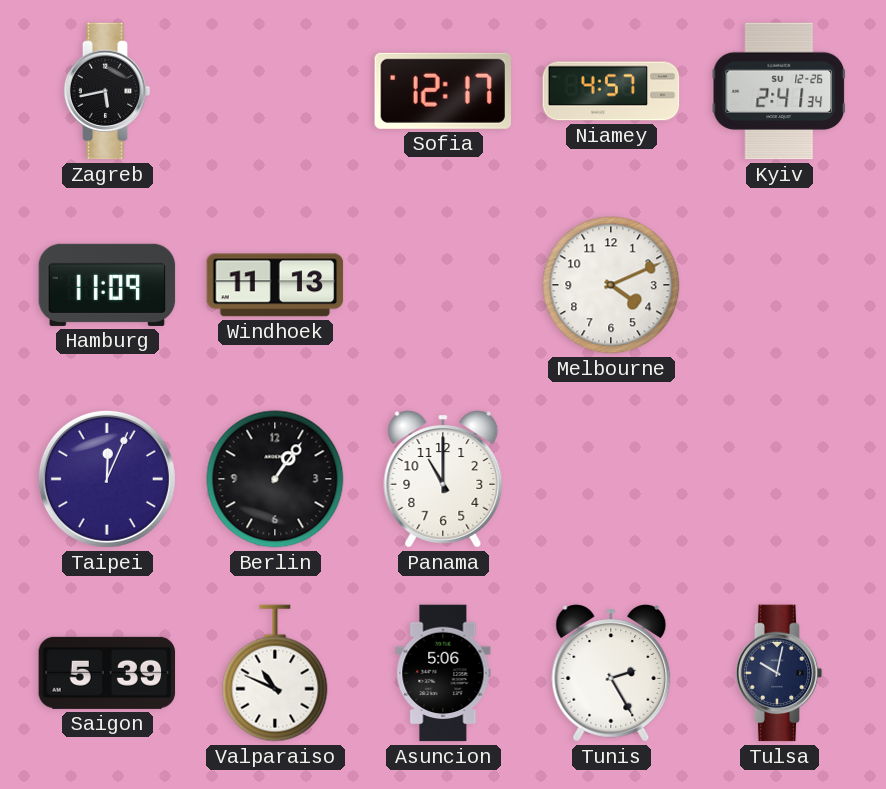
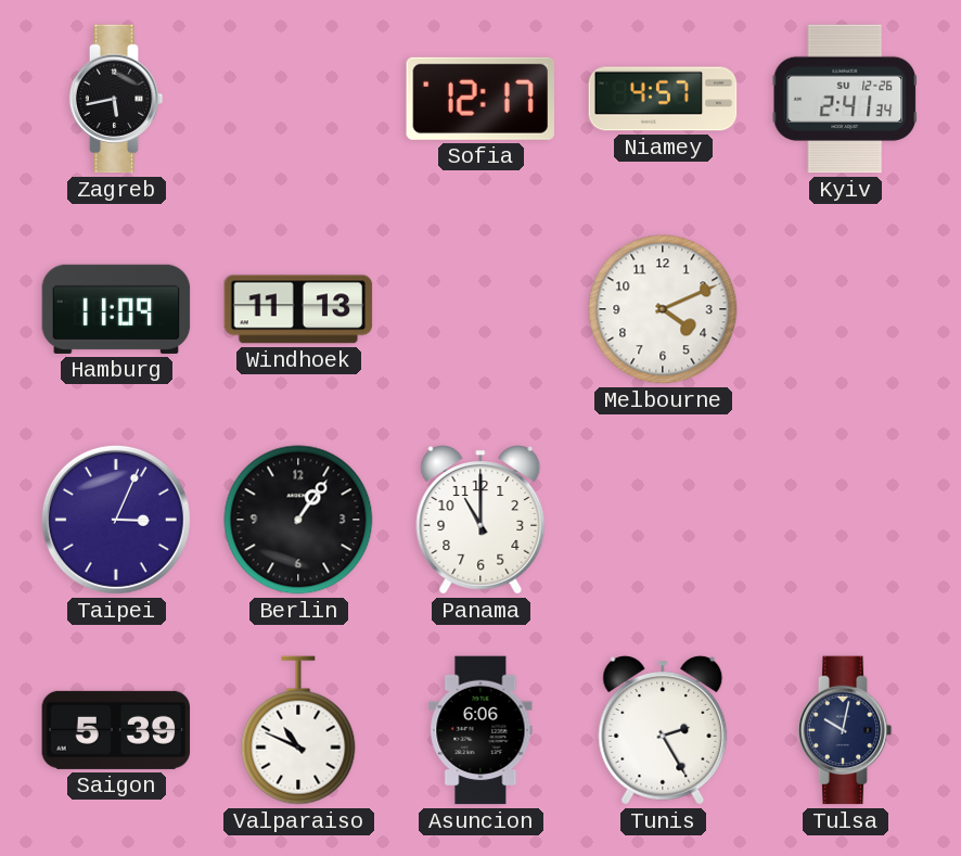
Taipei: 12:04 -> 3:04
Asuncion: 5:06 -> 6:06
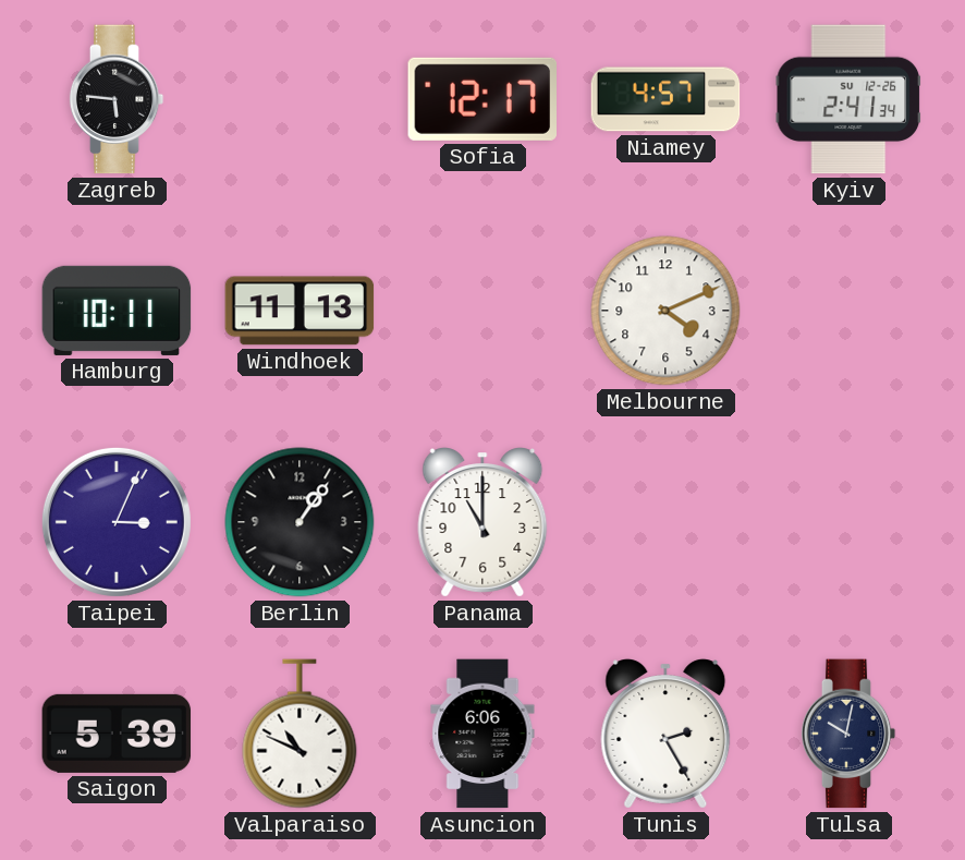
Zagreb: 5:43 -> 5:46
Hamburg: 11:09 -> 10:11
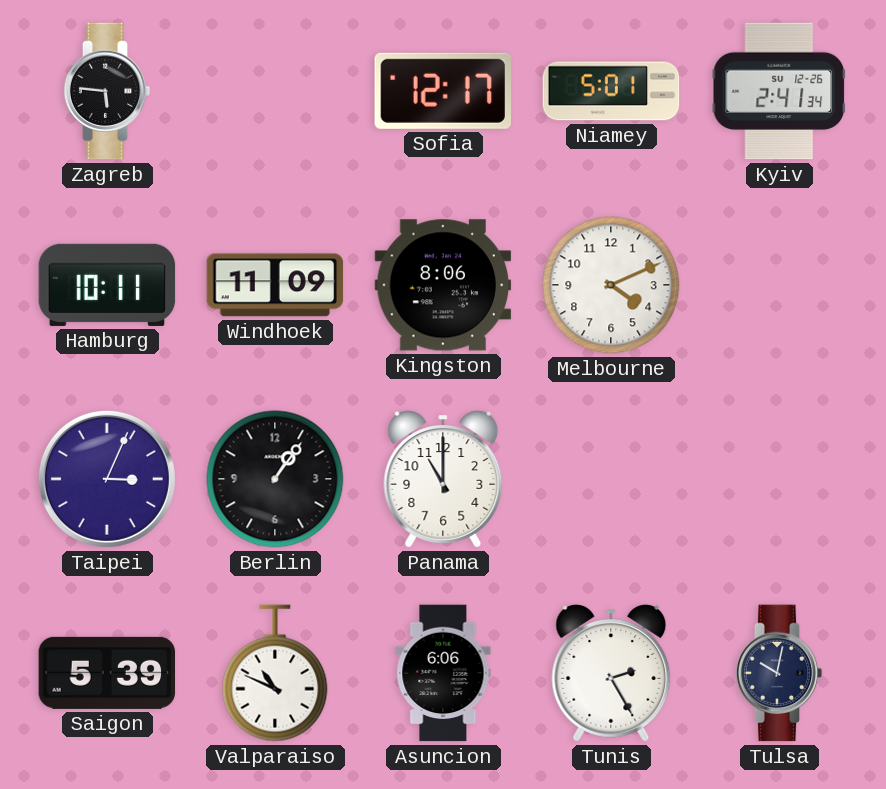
Niamey: 4:57 -> 5:01
Windhoek: 11:13 -> 11:09
Kingston: none -> 8:06
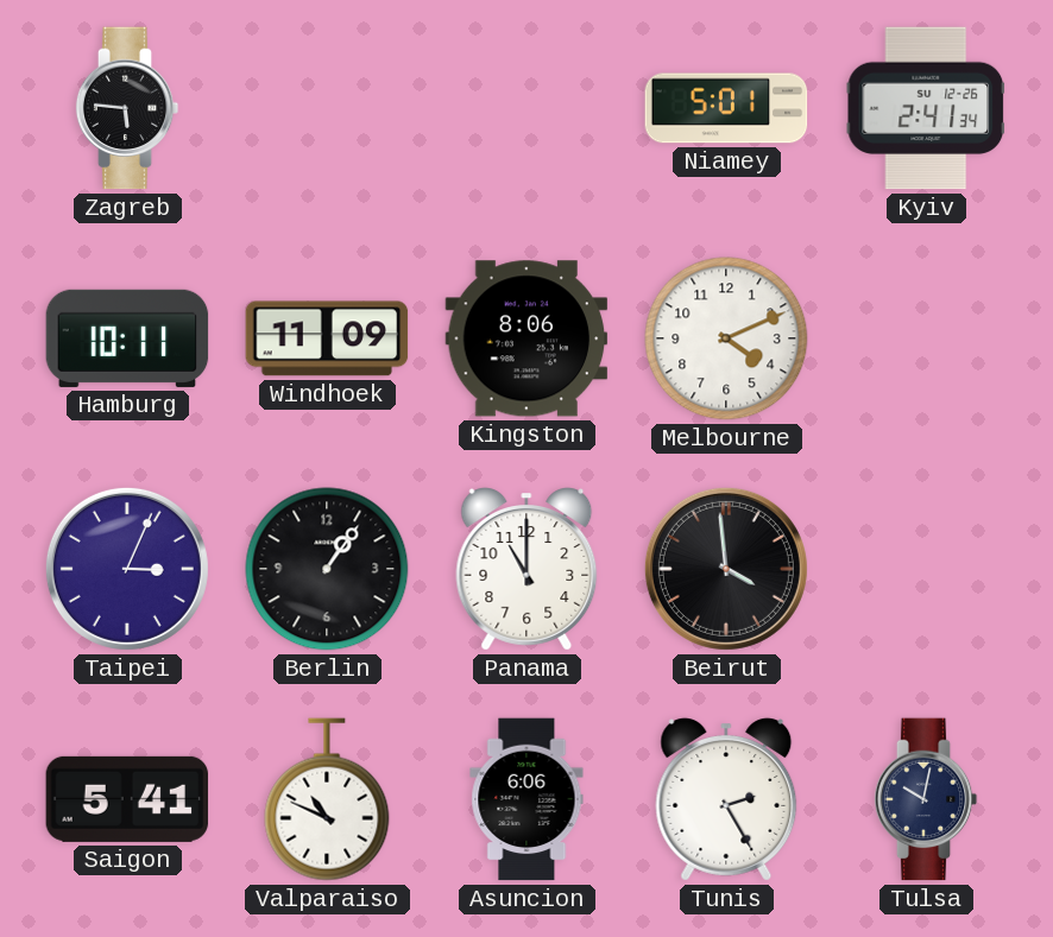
Sofia: 12:17 -> none
Beirut: none -> 3:59
Saigon: 5:39 -> 5:41
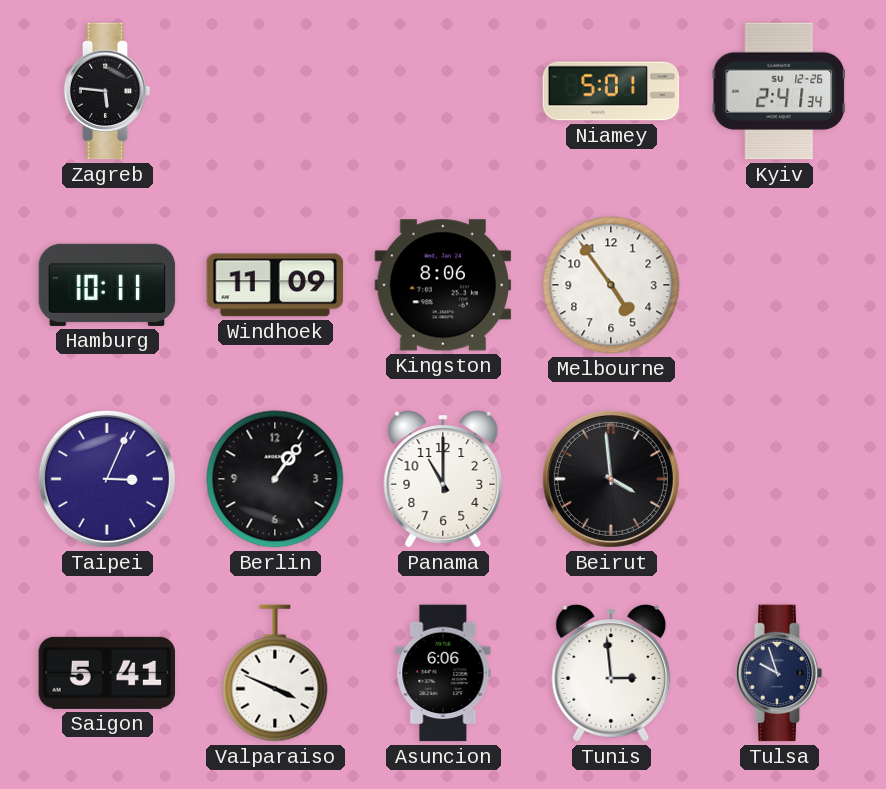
Melbourne: 4:11 -> 4:54
Valparaiso: 10:49 -> 3:49
Tunis: 2:25 -> 2:59
Tulsa: 10:02 -> 9:57
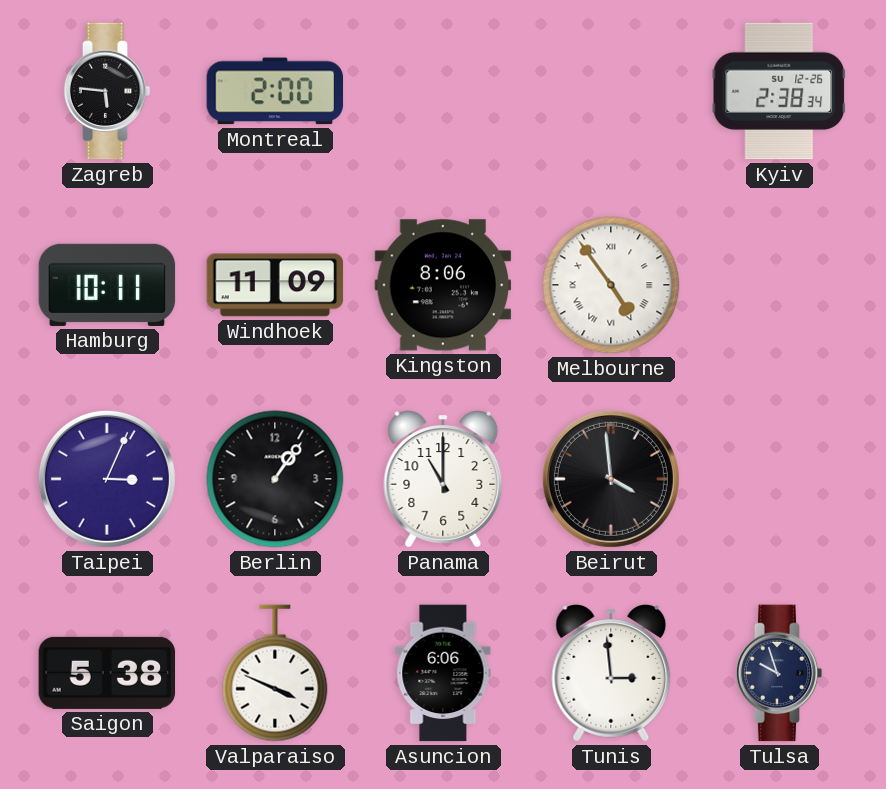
Montreal: none -> 2:00
Niamey: 5:01 -> none
Kyiv: 2:41 -> 2:38
Melbourne numerals: Arabic -> Roman
Saigon: 5:41 -> 5:38
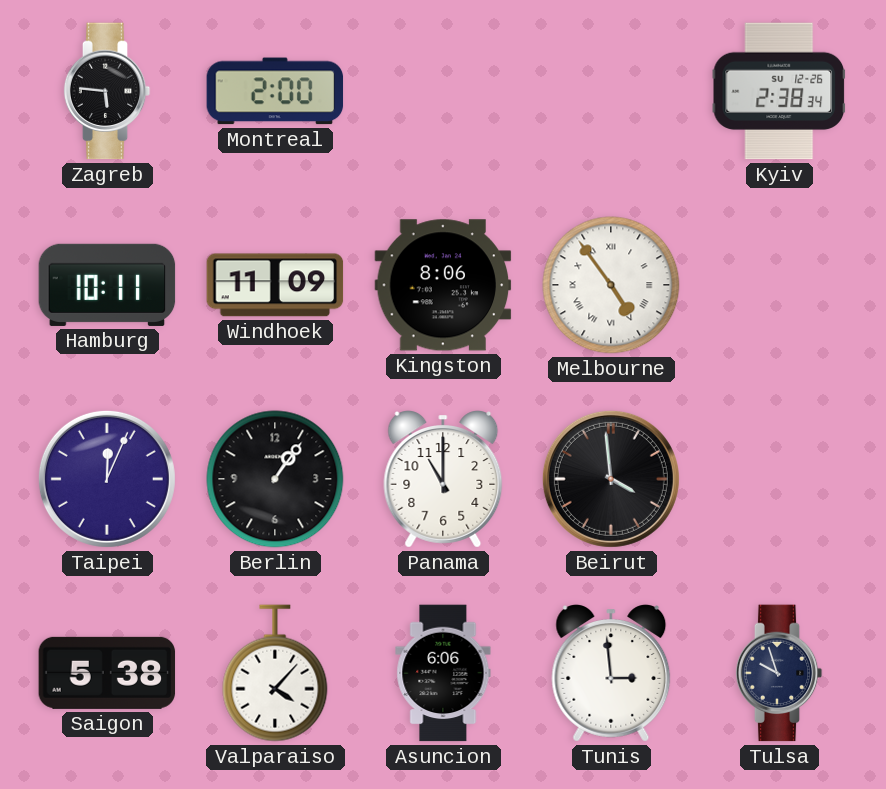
Taipei: 3:04 -> 12:04
Valparaiso: 3:49 -> 4:07
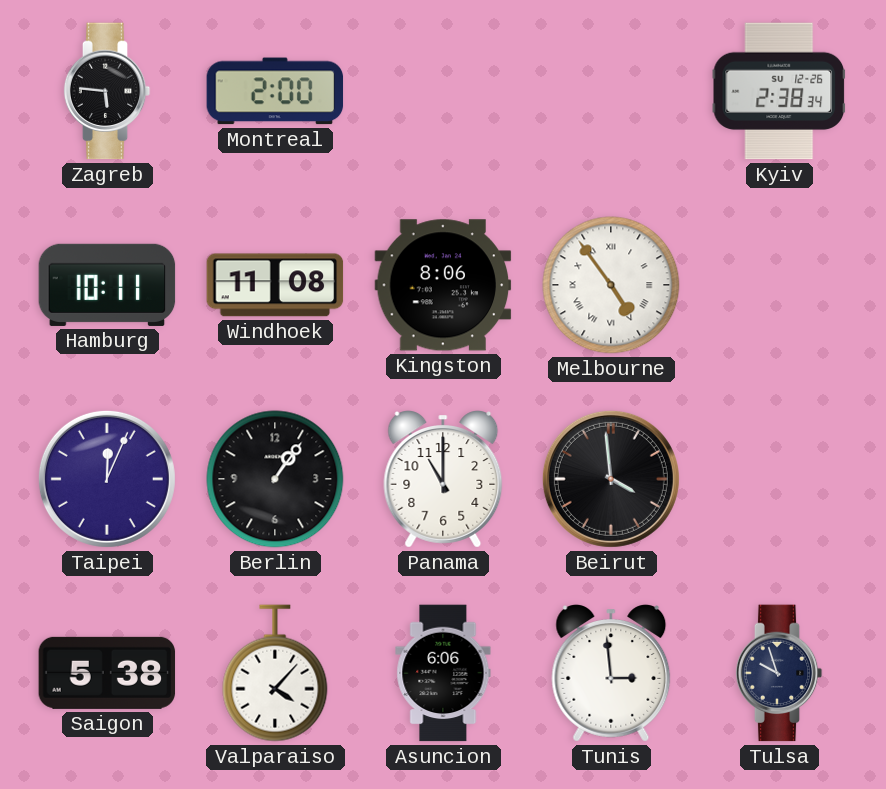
Windhoek: 11:09 -> 11:08
